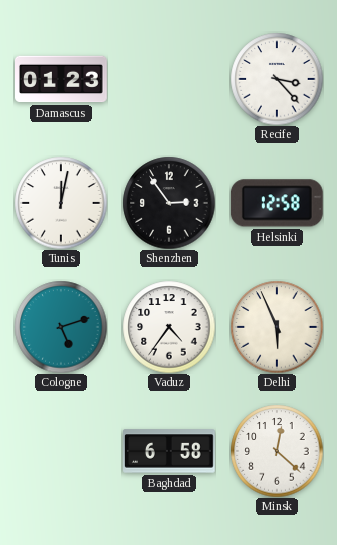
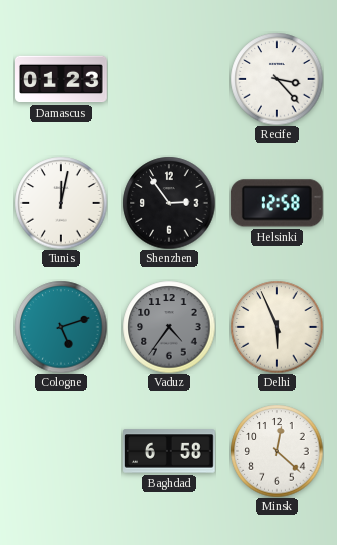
Vaduz dial: white -> grey
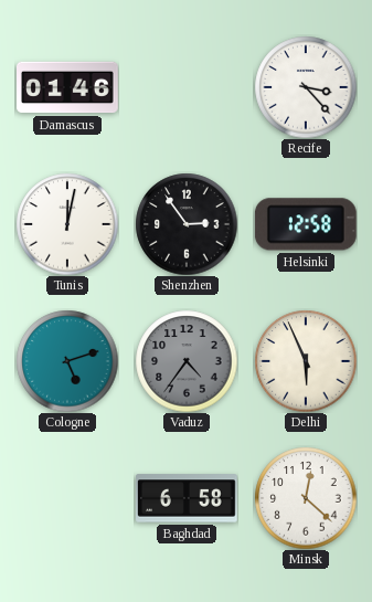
Damascus: 01:23 -> 01:46
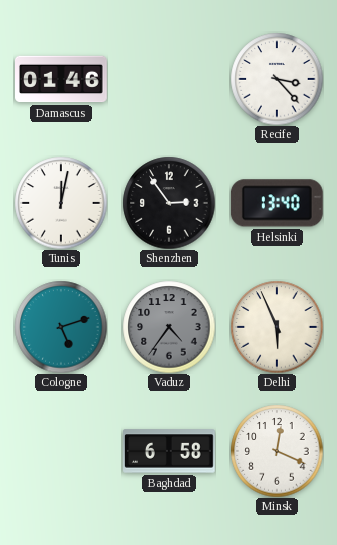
Helsinki: 12:58 -> 13:40
Minsk: 12:22 -> 12:19
